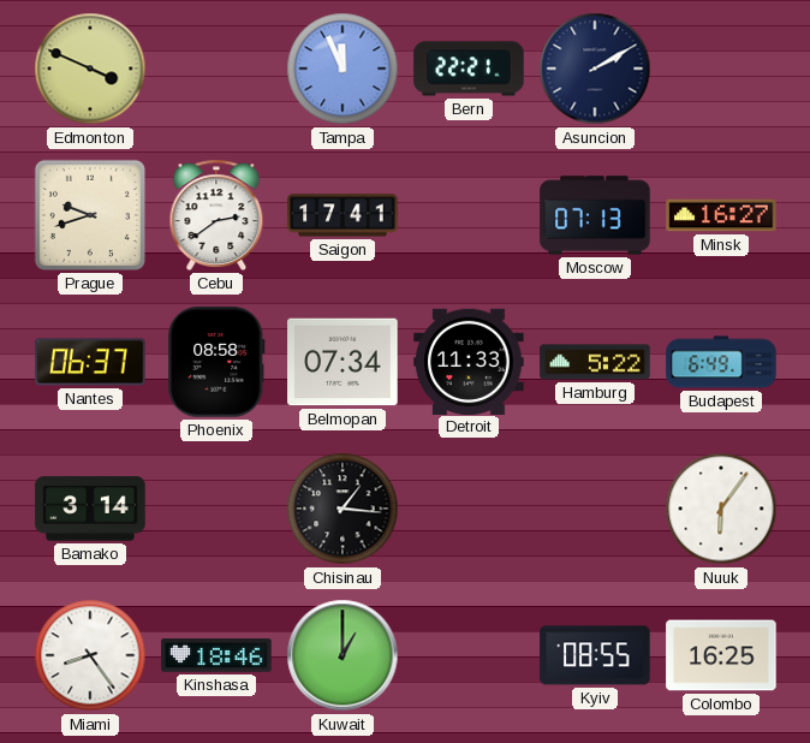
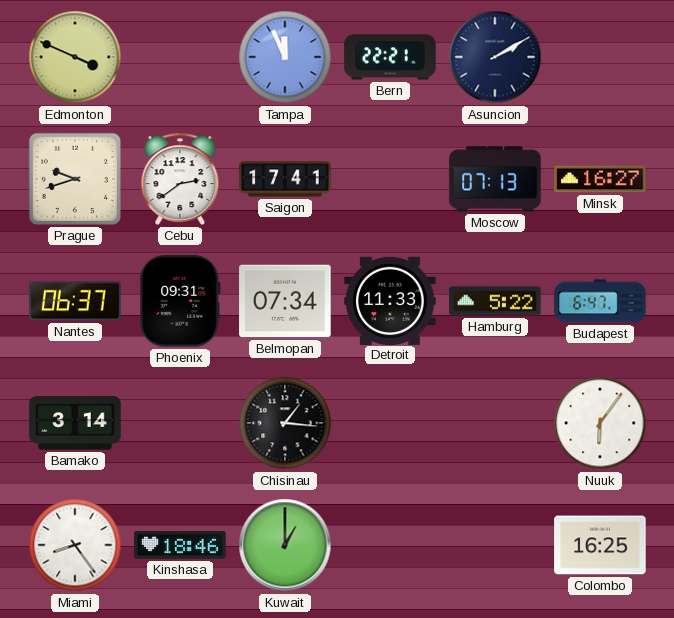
Phoenix: 08:58 -> 09:31
Budapest: 6:49 -> 6:47
Kyiv: 08:55 -> none
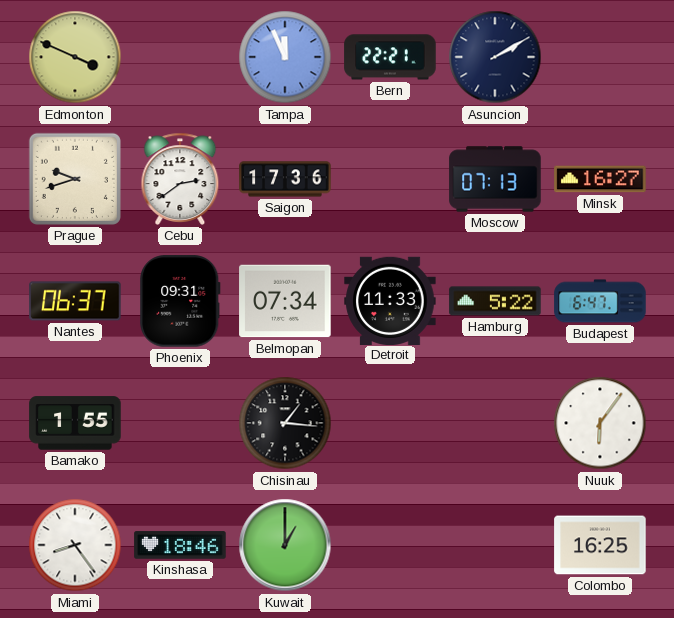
Saigon: 17:41 -> 17:36
Bamako: 3:14 -> 1:55
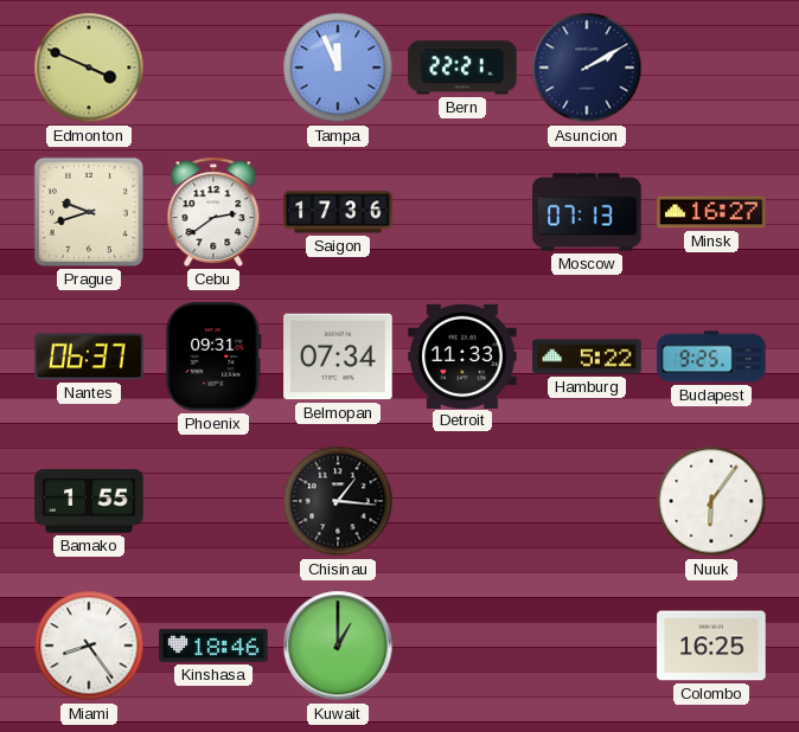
Budapest: 6:47 -> 9:25
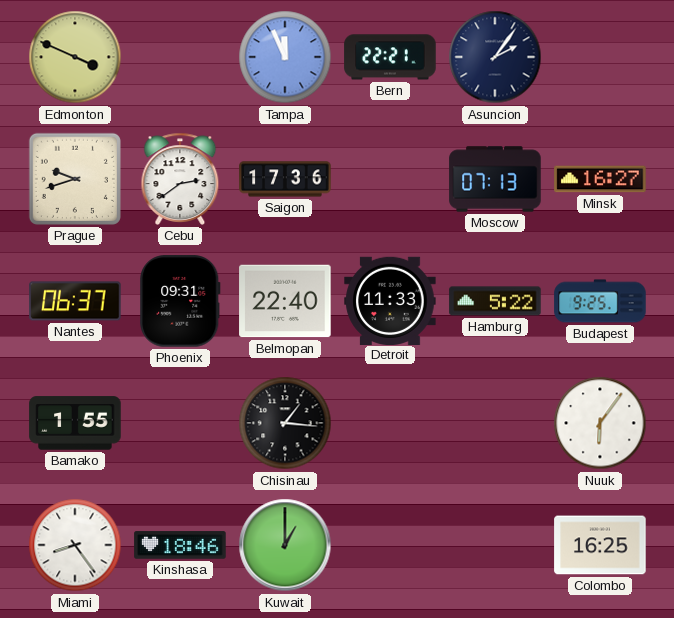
Asuncion: 2:10 -> 2:06
Belmopan: 07:34 -> 22:40
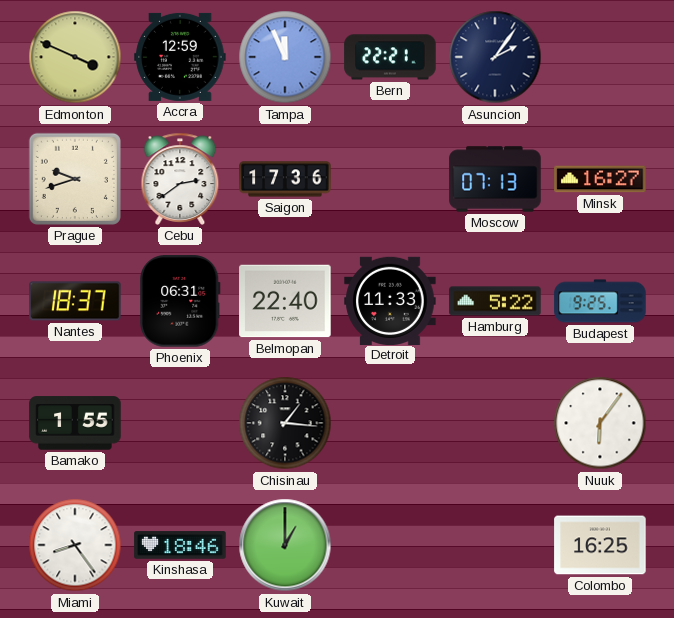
Accra: none -> 12:59
Nantes: 06:37 -> 18:37
Phoenix: 09:31 -> 06:31
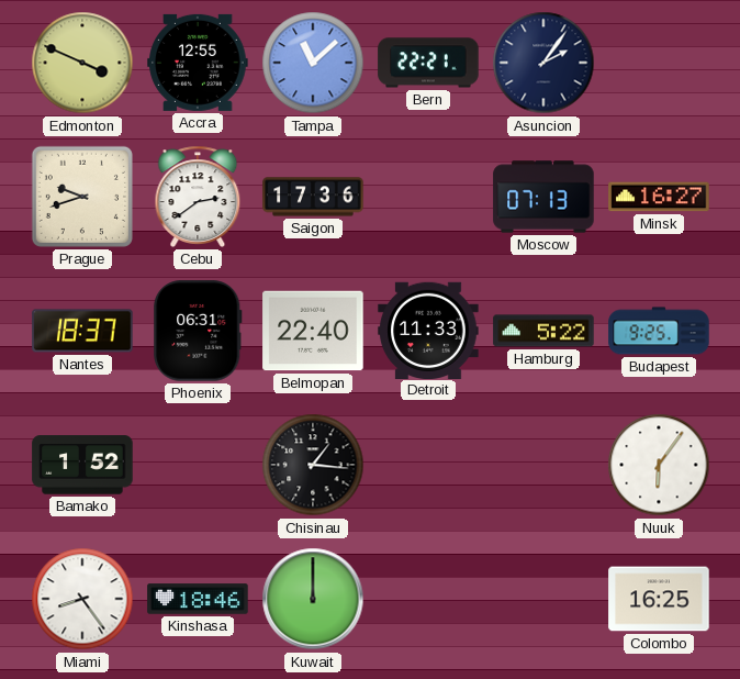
Accra: 12:59 -> 12:55
Tampa: 11:56 -> 11:08
Bamako: 1:55 -> 1:52
Kuwait: 1:00 -> 12:00
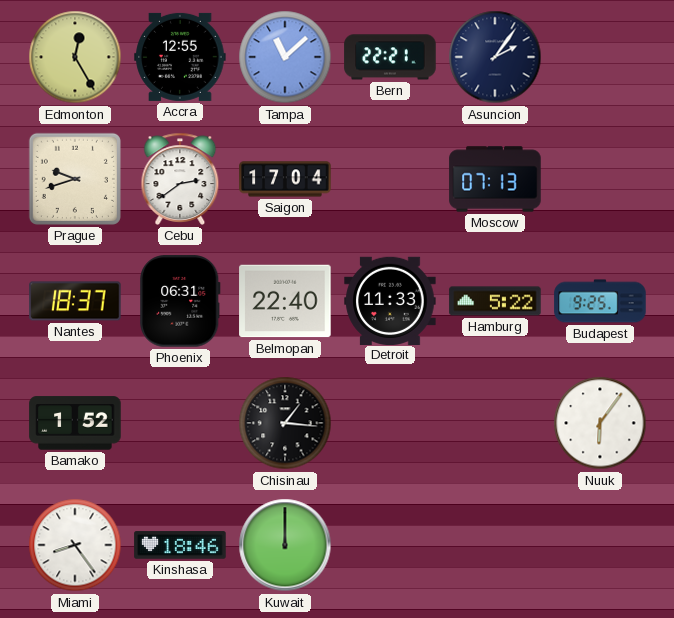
Edmonton: 3:49 -> 12:25
Saigon: 17:36 -> 17:04
Minsk: 16:27 -> none
Colombo: 16:25 -> none
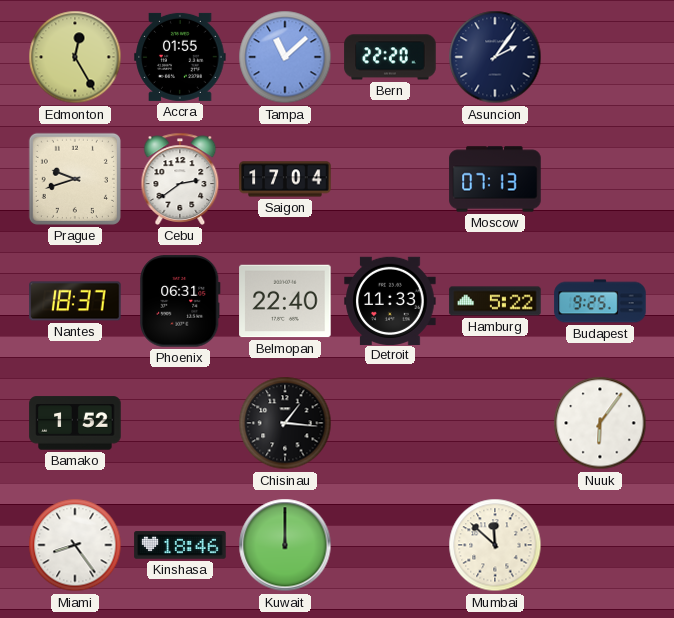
Accra: 12:55 -> 01:55
Bern: 22:21 -> 22:20
Mumbai: none -> 11:52
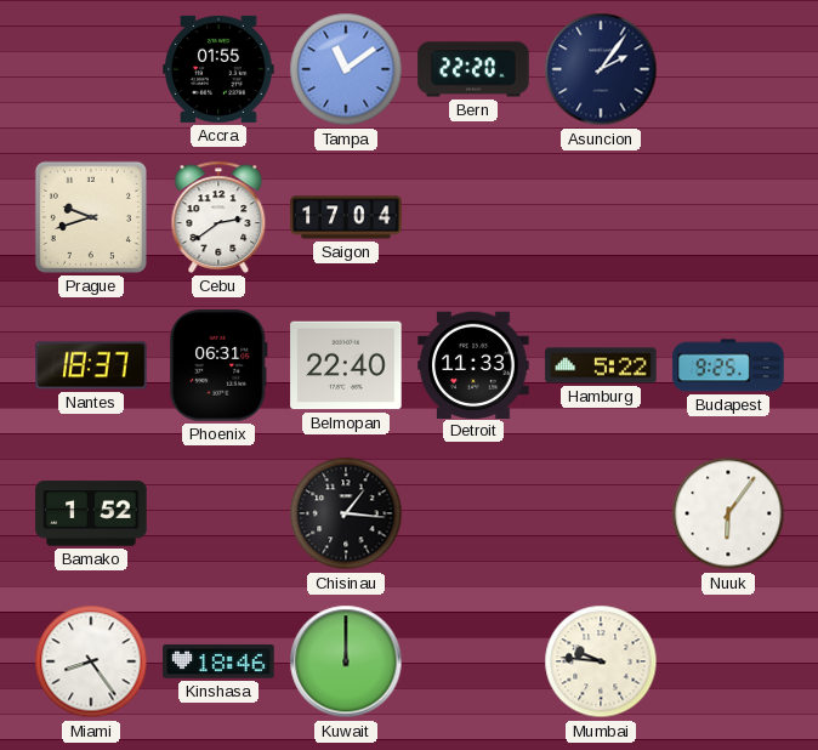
Edmonton: 12:25 -> none
Tampa: 11:08 -> 11:09
Moscow: 07:13 -> none
Mumbai: 11:52 -> 9:46
